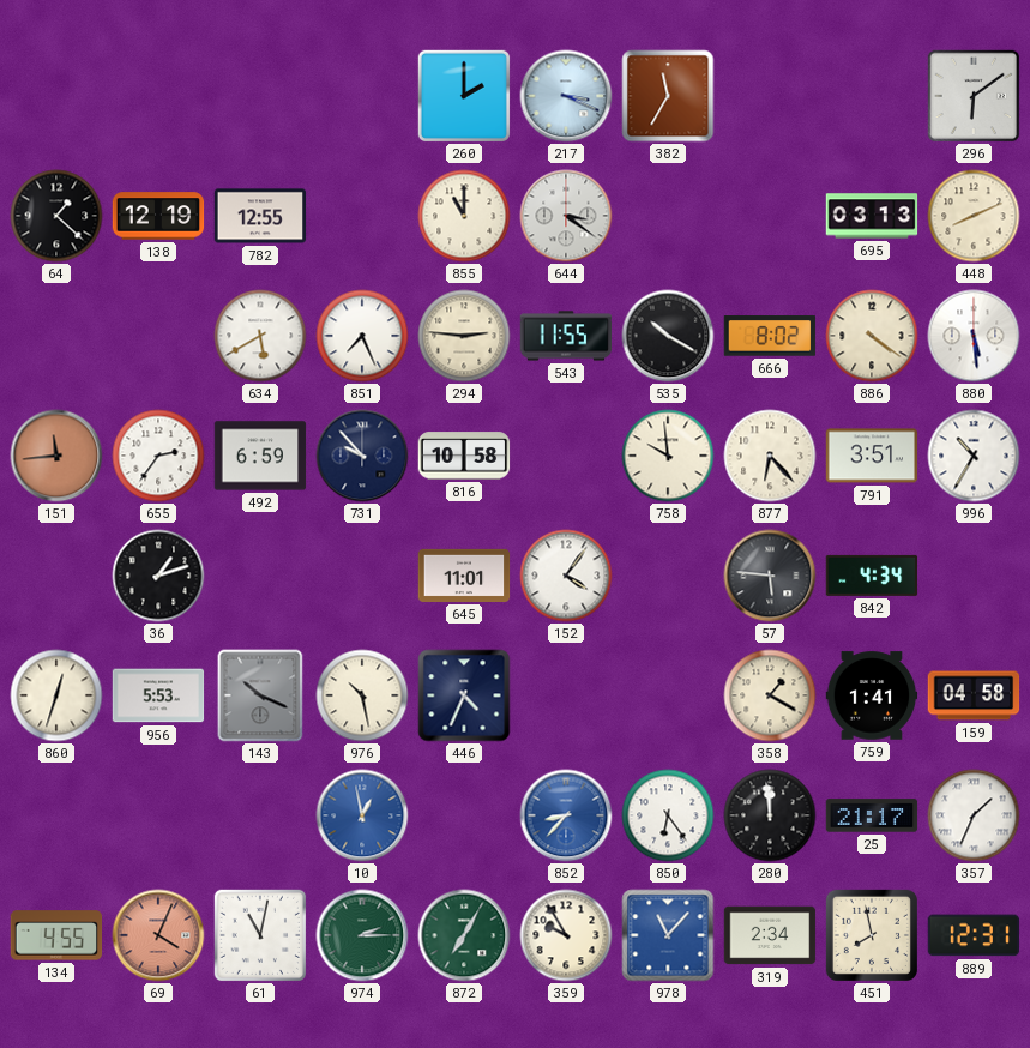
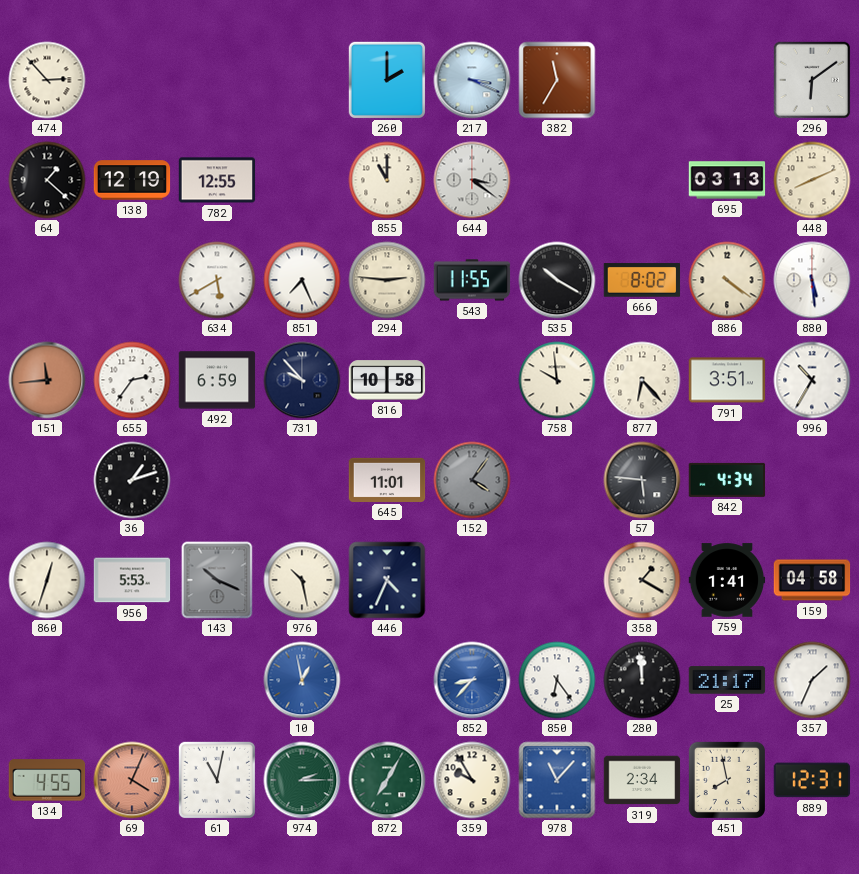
474: none -> 2:53
152 dial: white -> grey
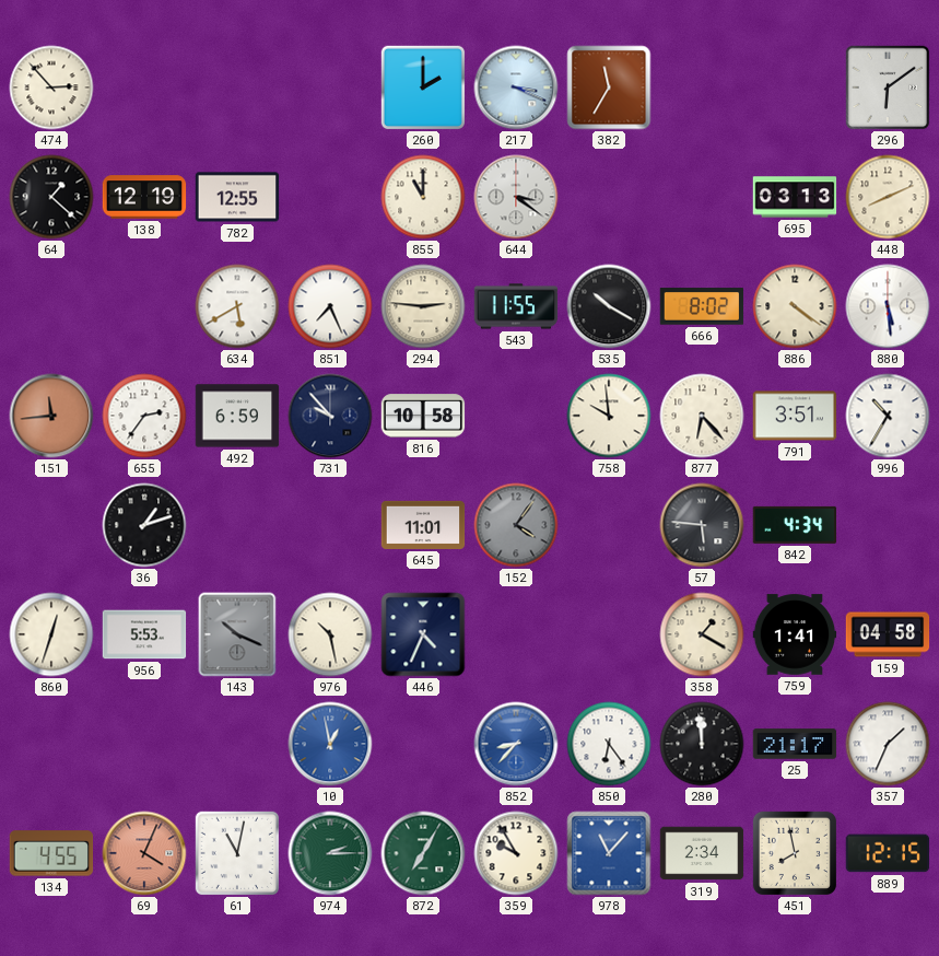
889: 12:31 -> 12:15
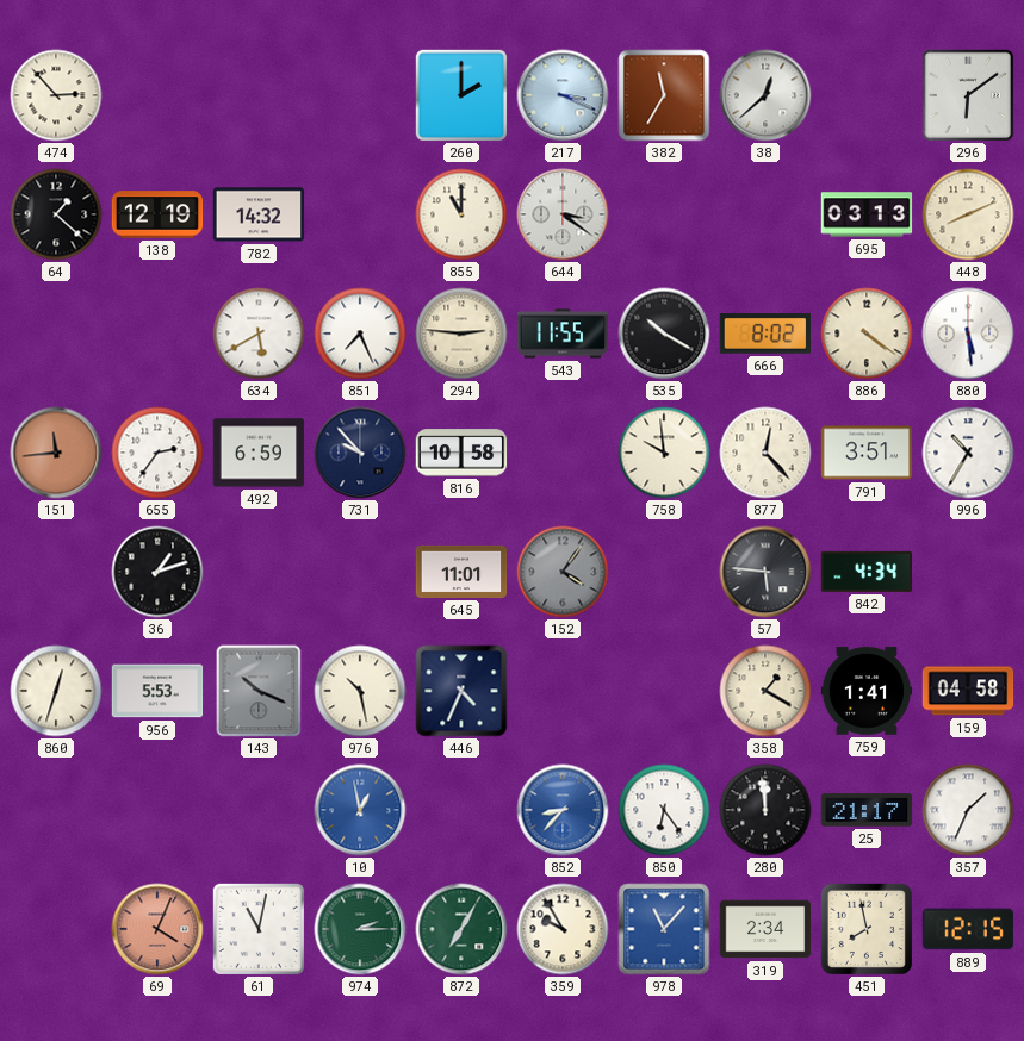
38: none -> 12:38
782: 12:55 -> 14:32
877: 6:23 -> 12:23
134: 4:55 -> none
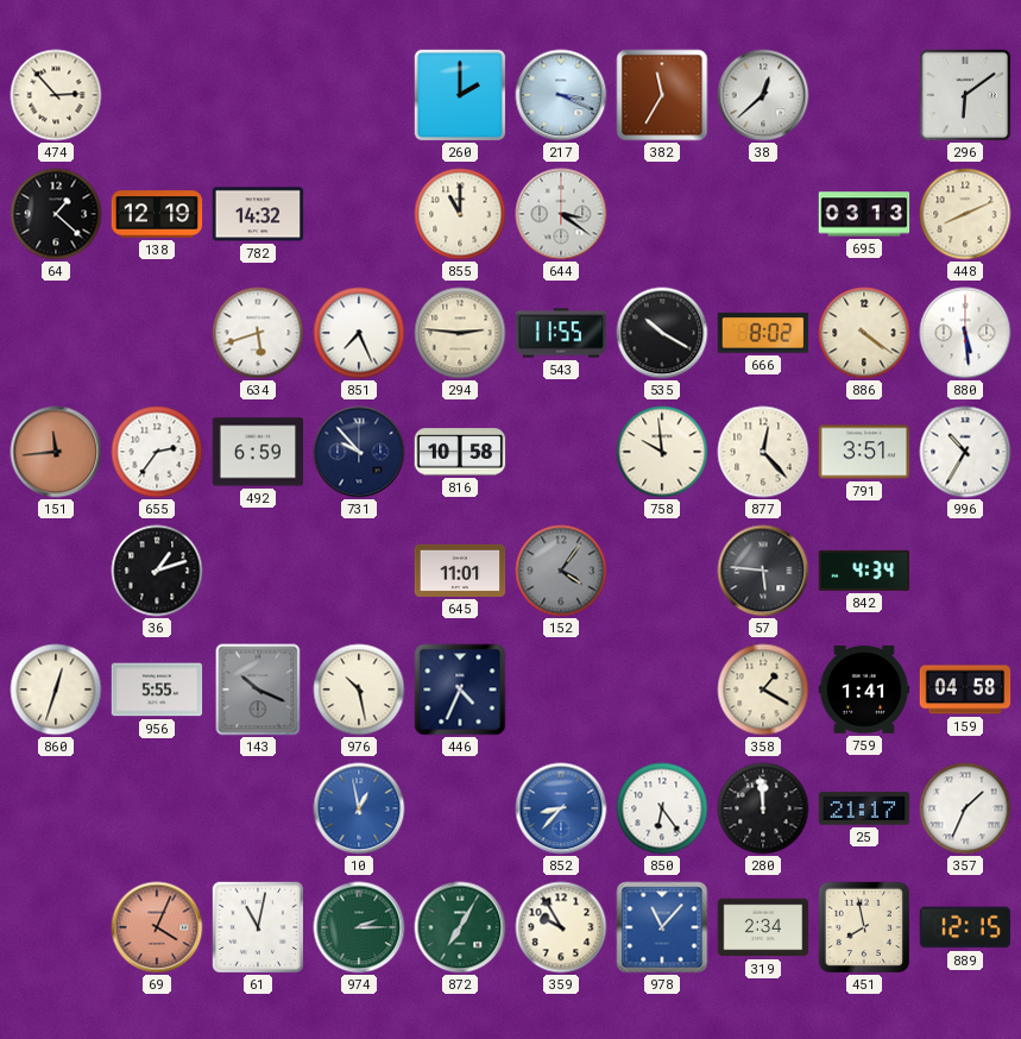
634: 5:40 -> 5:42
956: 5:53 -> 5:55
